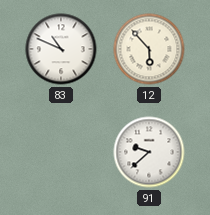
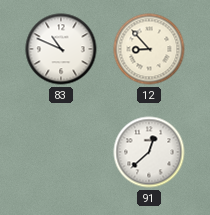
12: 5:53 -> 8:53
91: 9:38 -> 12:38
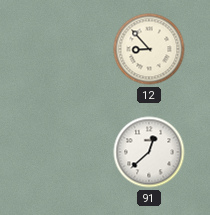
83: 10:49 -> none
